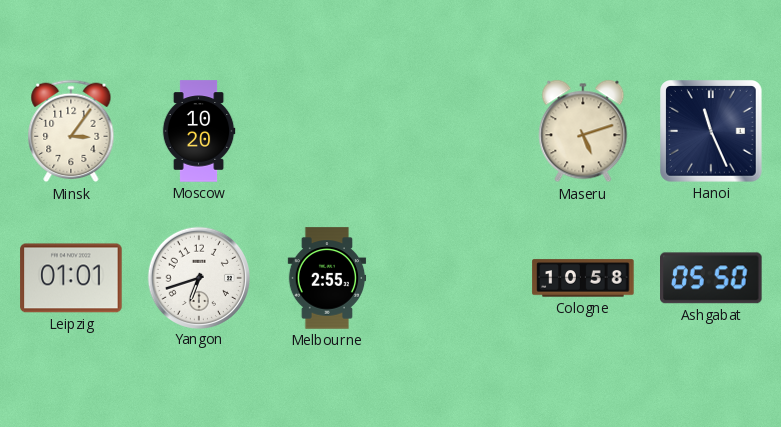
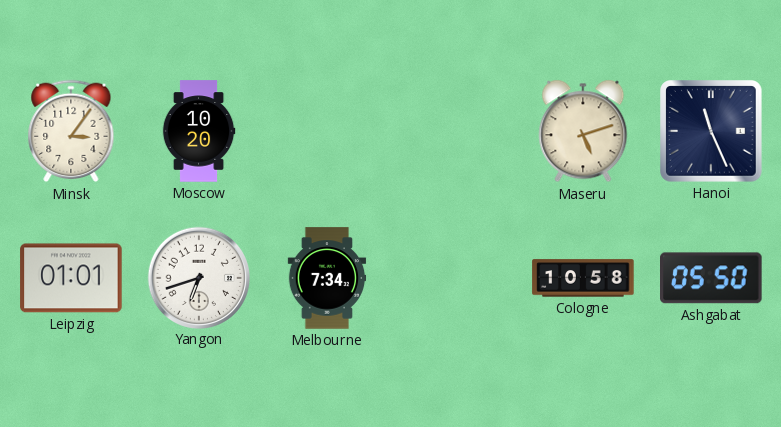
Melbourne: 2:55 -> 7:34
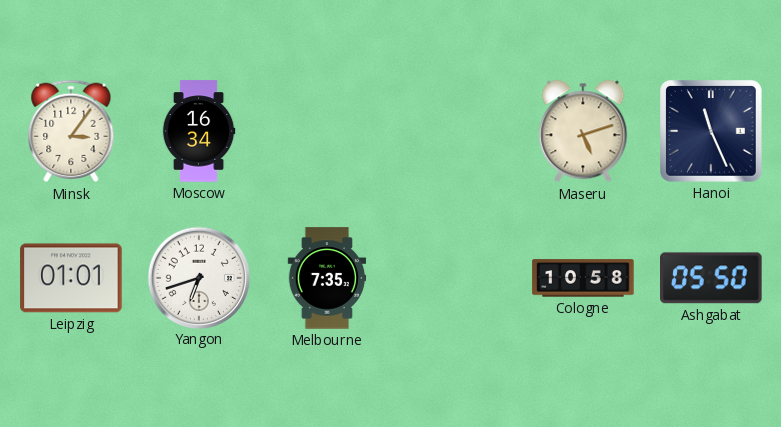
Moscow: 10:20 -> 16:34
Melbourne: 7:34 -> 7:35
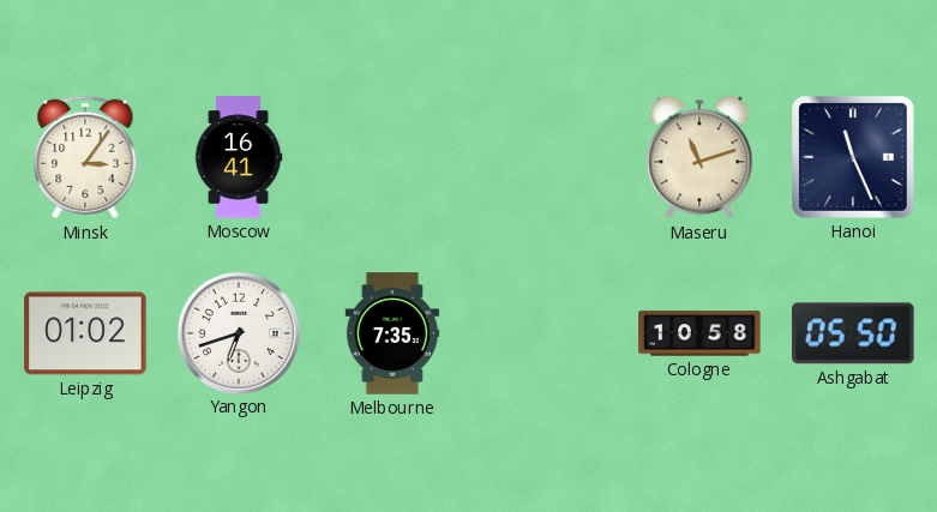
Moscow: 16:34 -> 16:41
Maseru: 5:12 -> 11:12
Leipzig: 01:01 -> 01:02
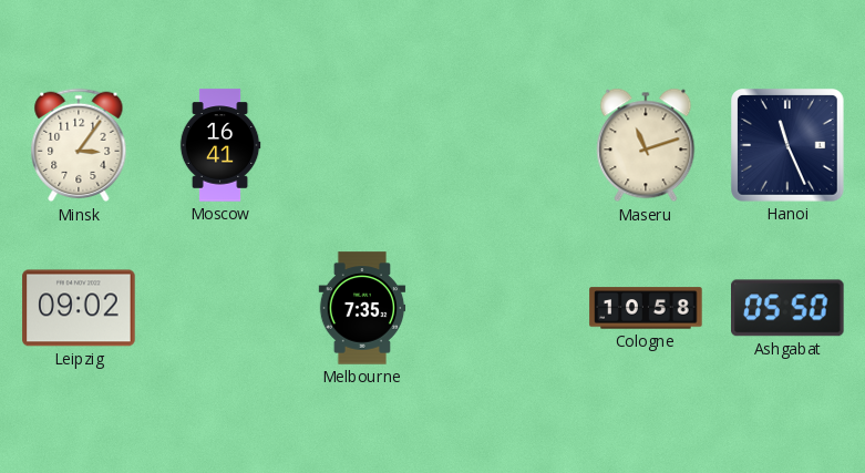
Leipzig: 01:02 -> 09:02
Yangon: 6:42 -> none
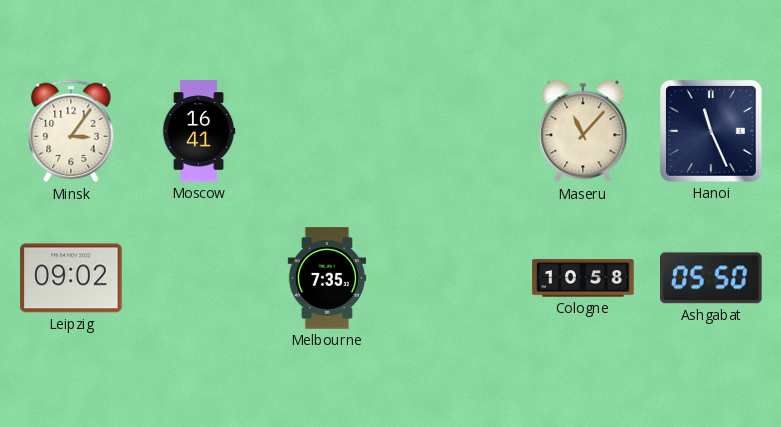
Maseru: 11:12 -> 11:07
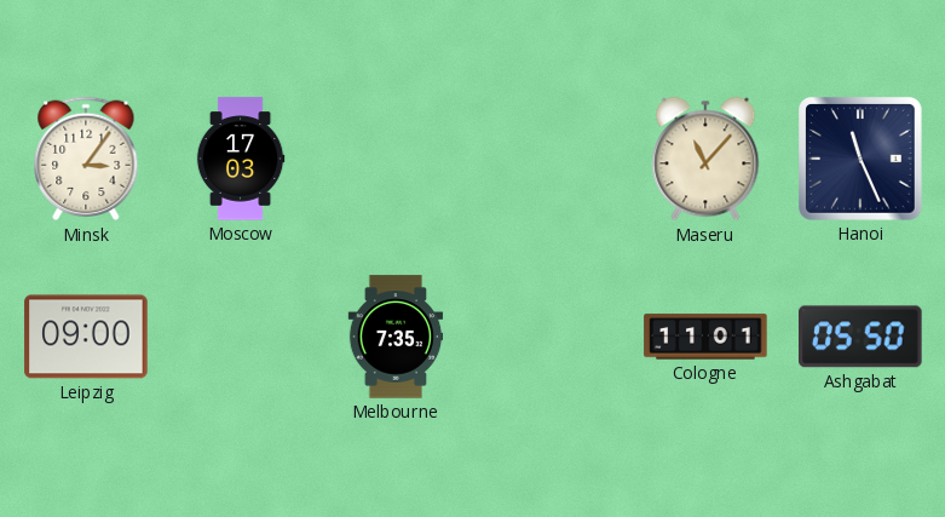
Moscow: 16:41 -> 17:03
Leipzig: 09:02 -> 09:00
Cologne: 10:58 -> 11:01
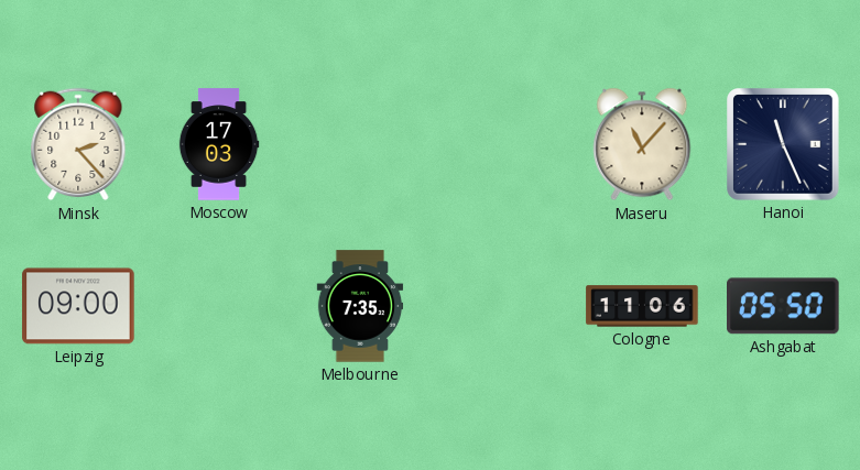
Minsk: 3:06 -> 2:23
Cologne: 11:01 -> 11:06
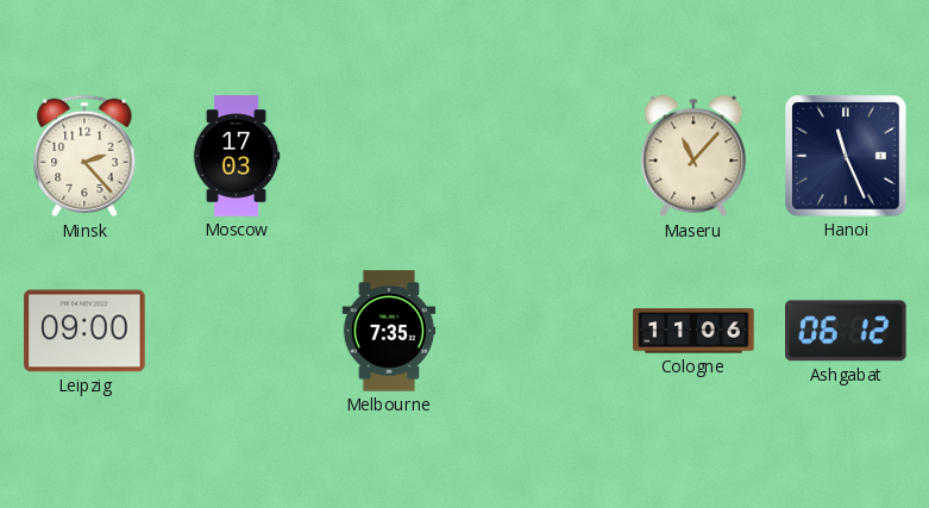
Ashgabat: 05:50 -> 06:12
